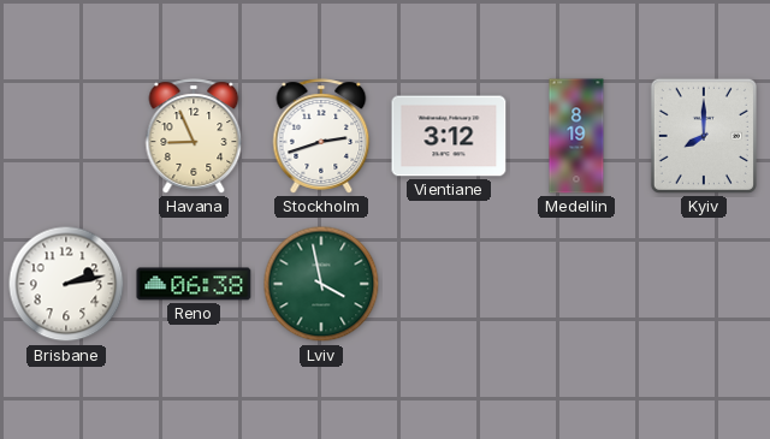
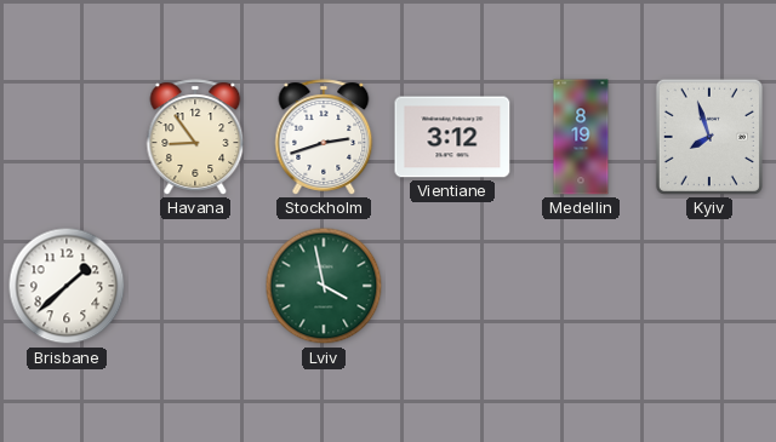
Havana: 8:56 -> 8:54
Kyiv: 8:00 -> 7:57
Brisbane: 2:13 -> 1:38
Reno: 06:38 -> none
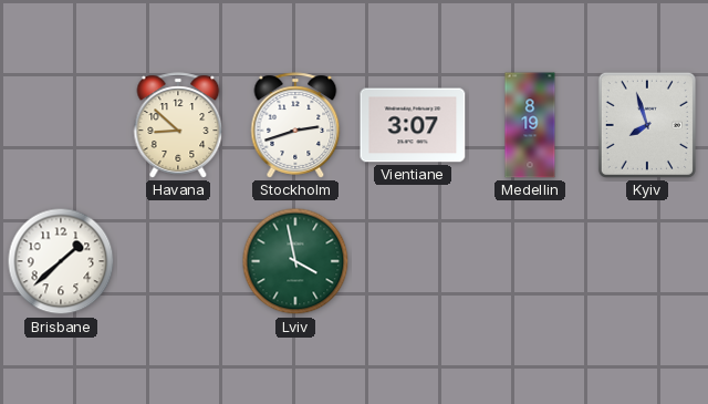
Havana: 8:54 -> 8:52
Vientiane: 3:12 -> 3:07
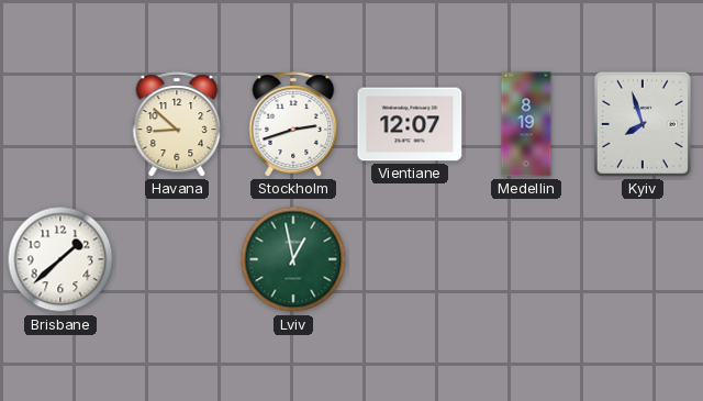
Vientiane: 3:07 -> 12:07
Lviv: 3:58 -> 12:58
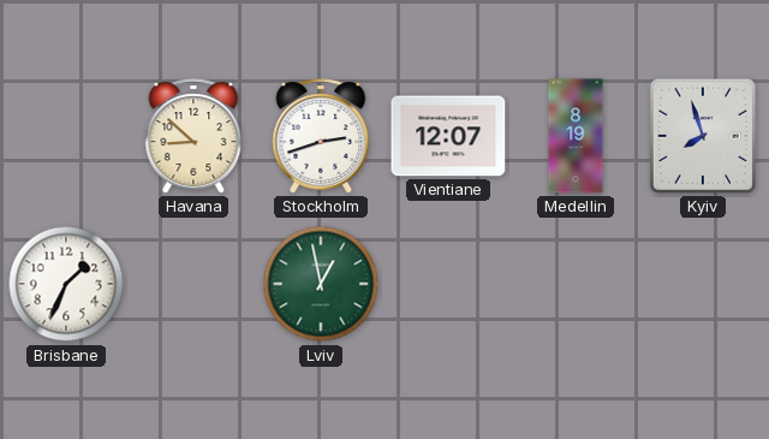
Brisbane: 1:38 -> 1:34
